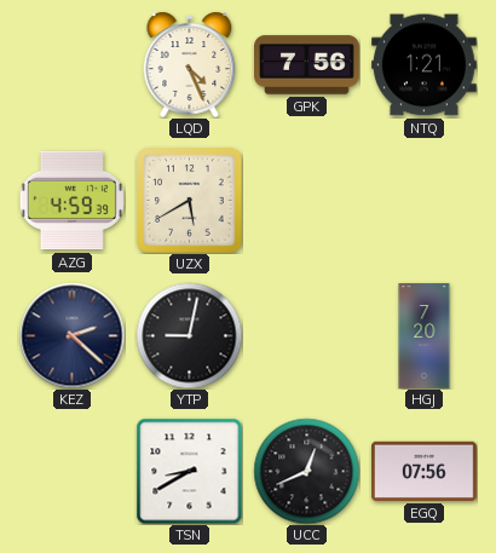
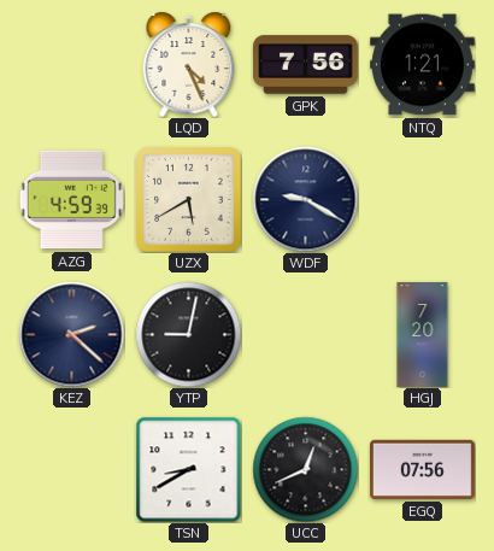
WDF: none -> 9:20
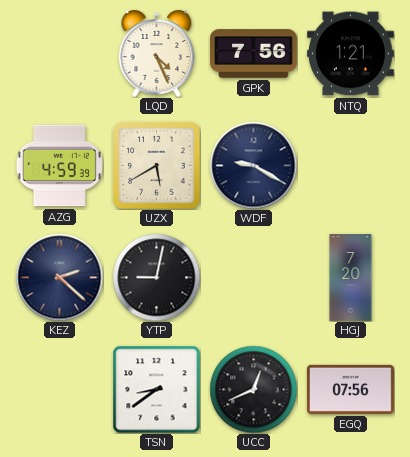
TSN: 8:40 -> 8:39
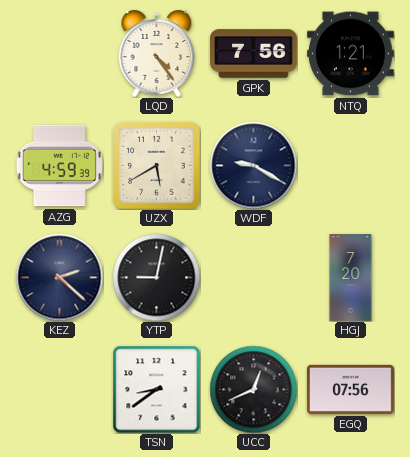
LQD: 4:26 -> 4:24
